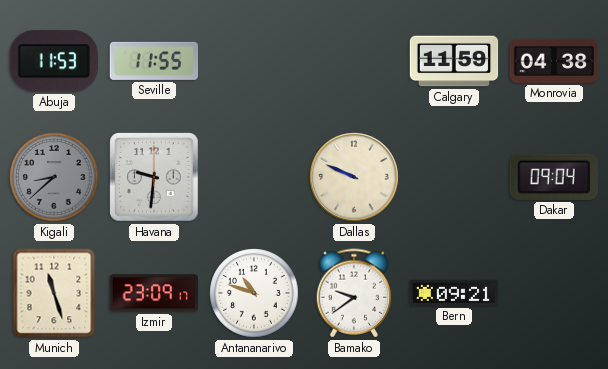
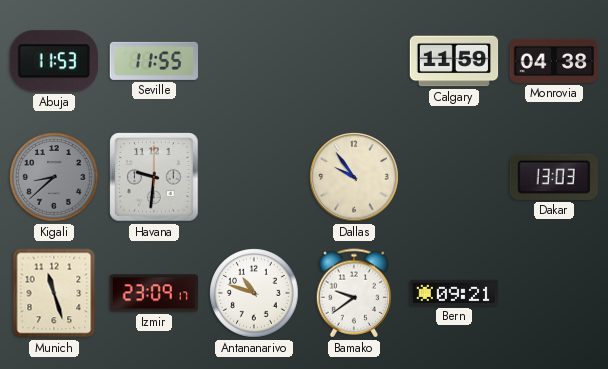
Dallas: 9:49 -> 9:54
Dakar: 09:04 -> 13:03
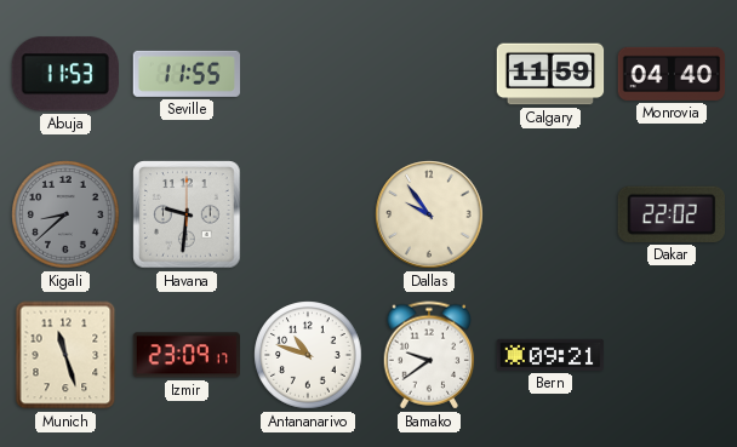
Monrovia: 04:38 -> 04:40
Dakar: 13:03 -> 22:02
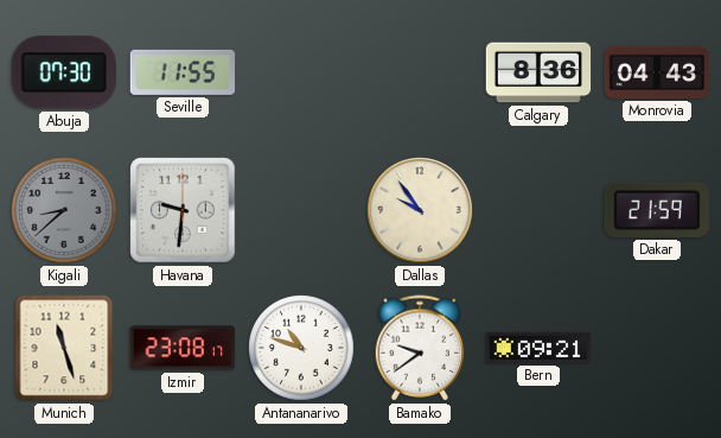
Abuja: 11:53 -> 07:30
Calgary: 11:59 -> 8:36
Monrovia: 04:40 -> 04:43
Dakar: 22:02 -> 21:59
Izmir: 23:09 -> 23:08
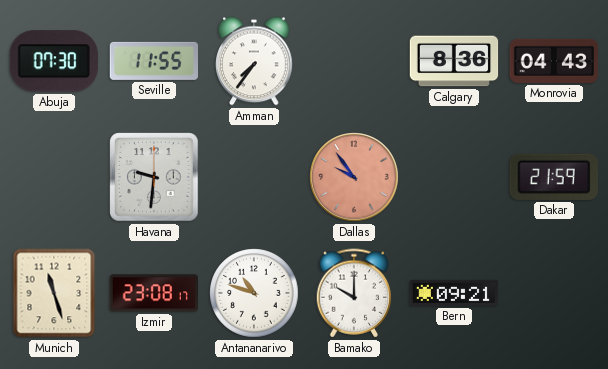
Amman: none -> 7:36
Kigali: 8:38 -> none
Dallas dial: cream -> salmon
Bamako: 9:39 -> 10:00
